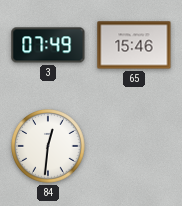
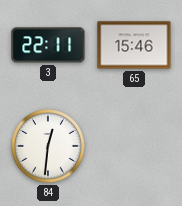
3: 07:49 -> 22:11
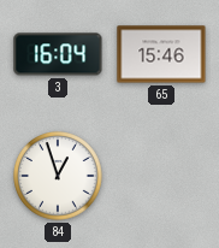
3: 22:11 -> 16:04
84: 12:31 -> 12:57
